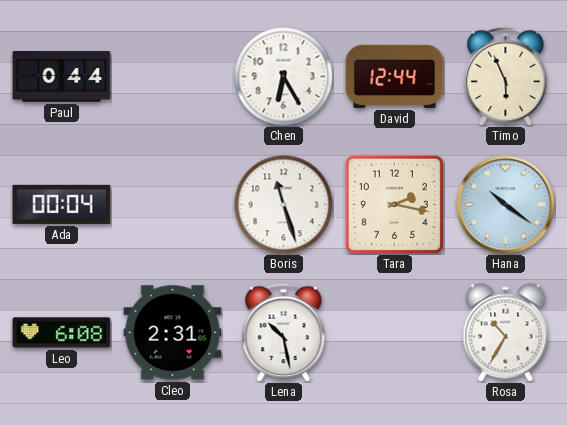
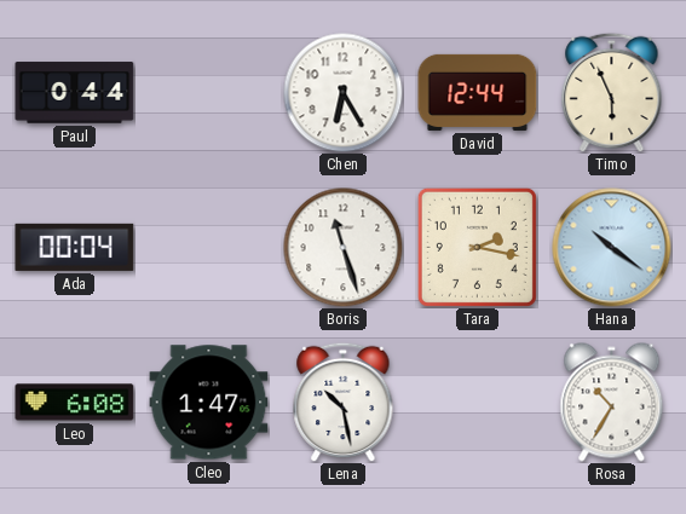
Cleo: 2:31 -> 1:47
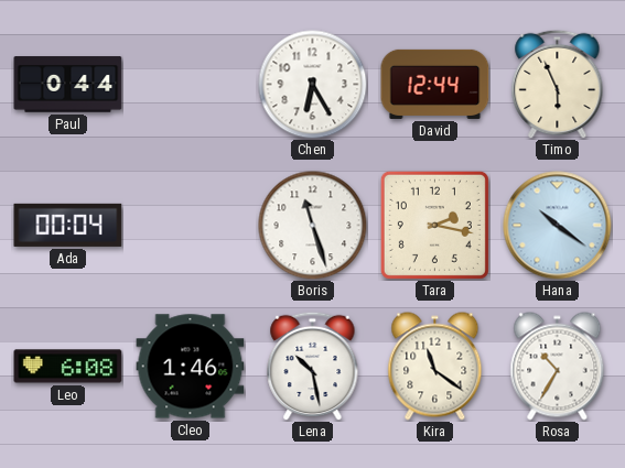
Cleo: 1:47 -> 1:46
Kira: none -> 11:21
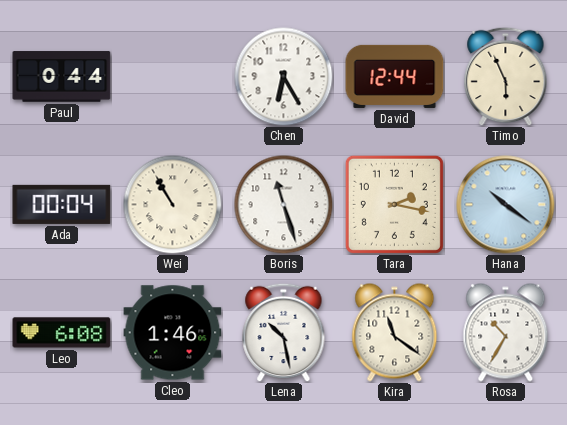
Wei: none -> 10:55
